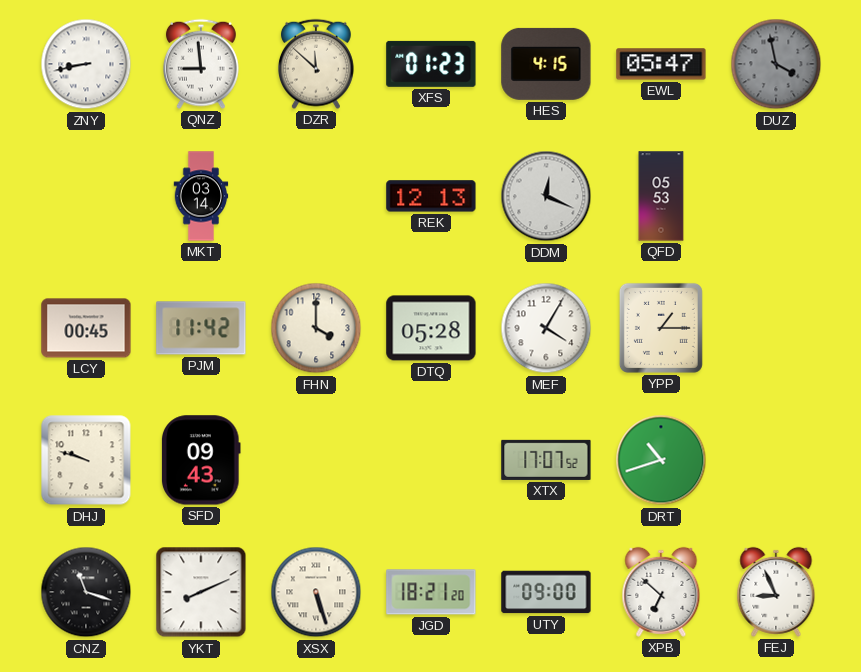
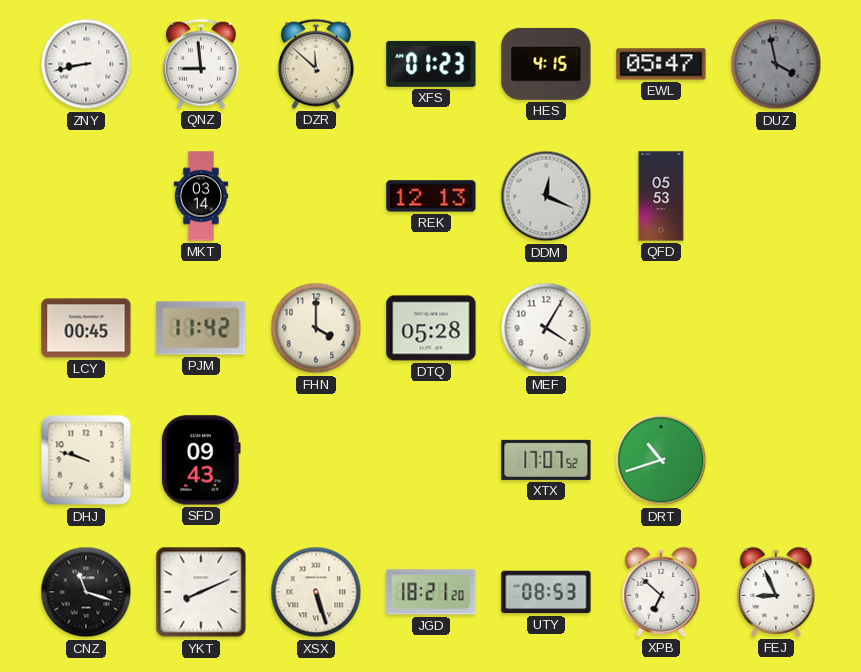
YPP: 1:15 -> none
UTY: 09:00 -> 08:53
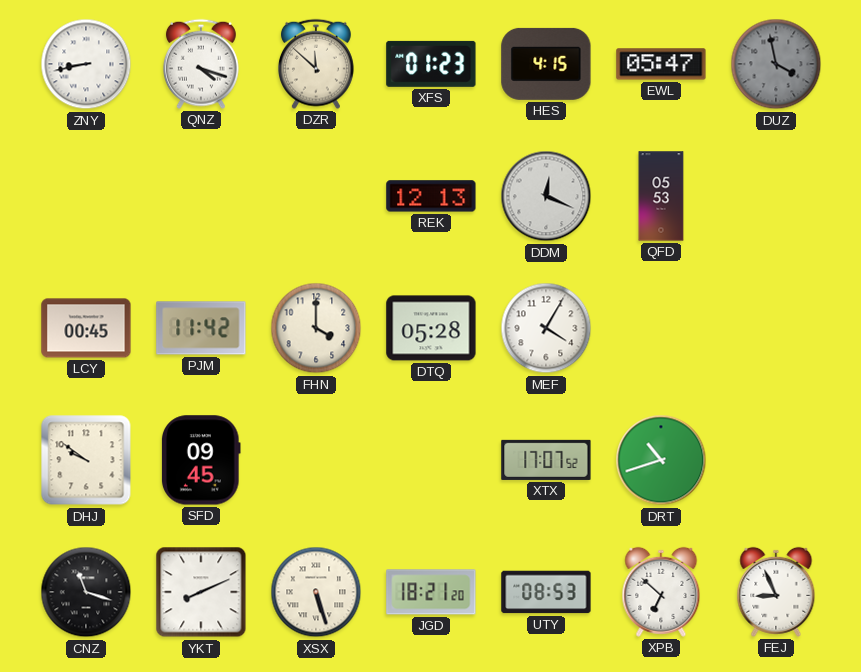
QNZ: 8:59 -> 4:18
MKT: 03:14 -> none
DHJ: 9:48 -> 9:51
SFD: 09:43 -> 09:45
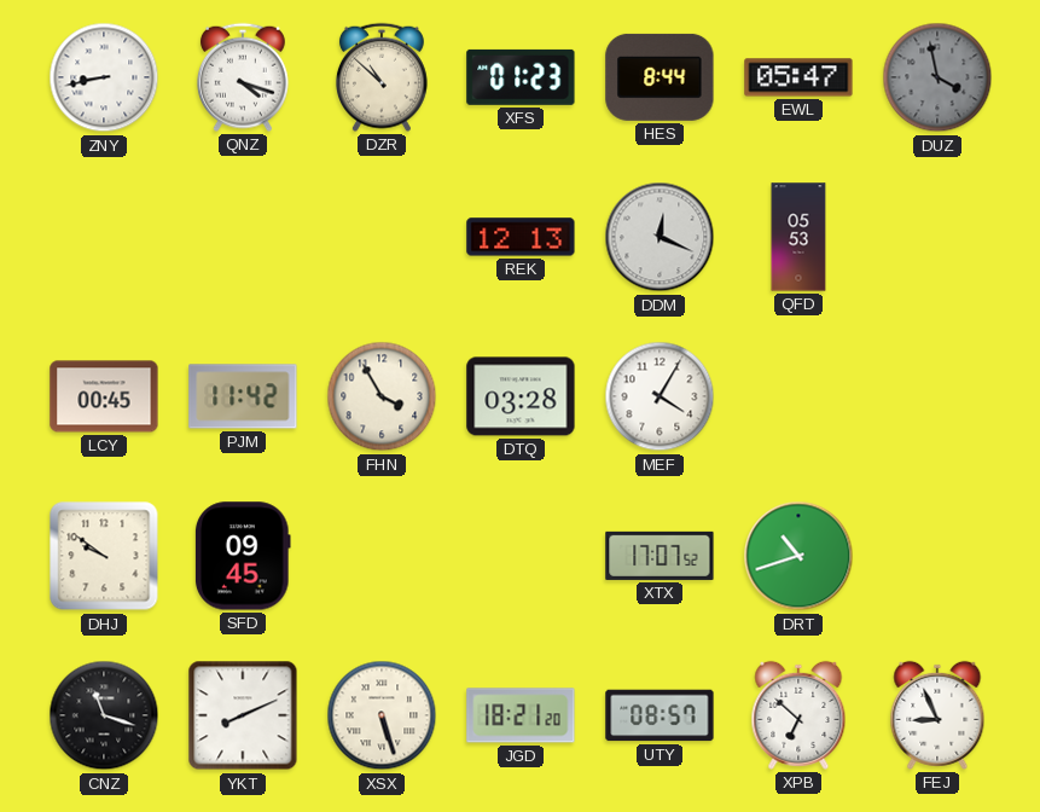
DZR: 11:52 -> 10:52
HES: 4:15 -> 8:44
FHN: 4:00 -> 3:55
DTQ: 05:28 -> 03:28
UTY: 08:53 -> 08:57
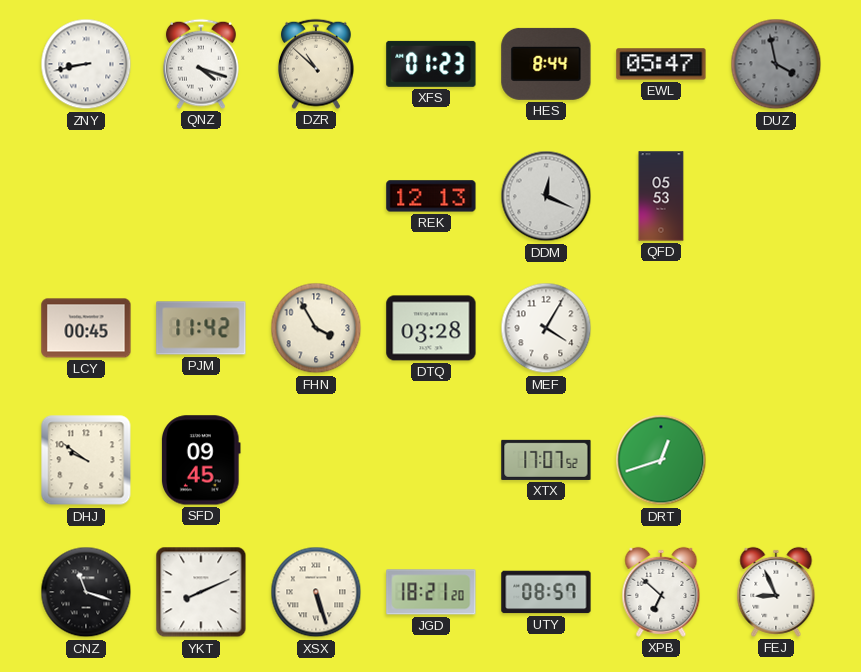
DRT: 10:42 -> 12:42
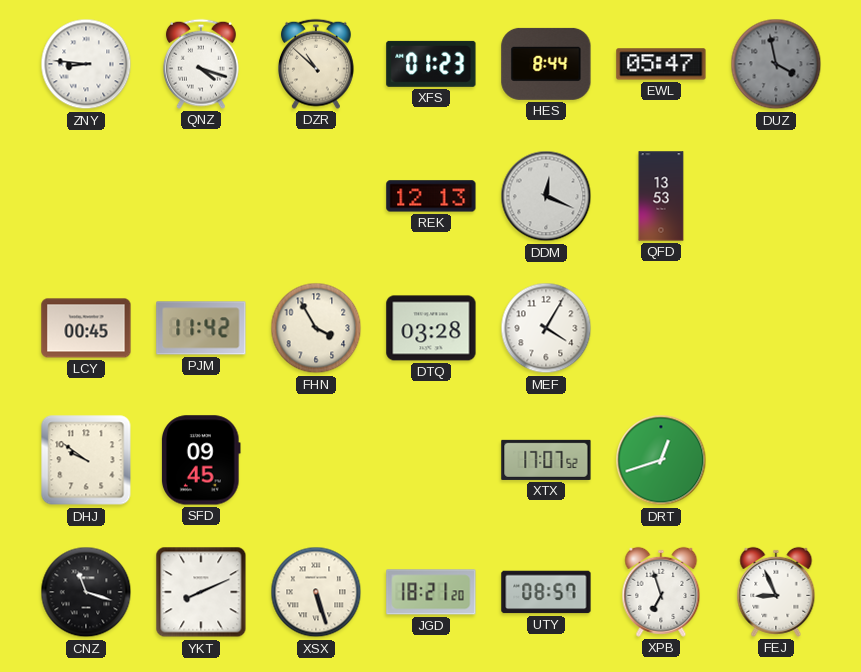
ZNY: 8:43 -> 8:46
QFD: 05:53 -> 13:53
XPB: 6:52 -> 6:57
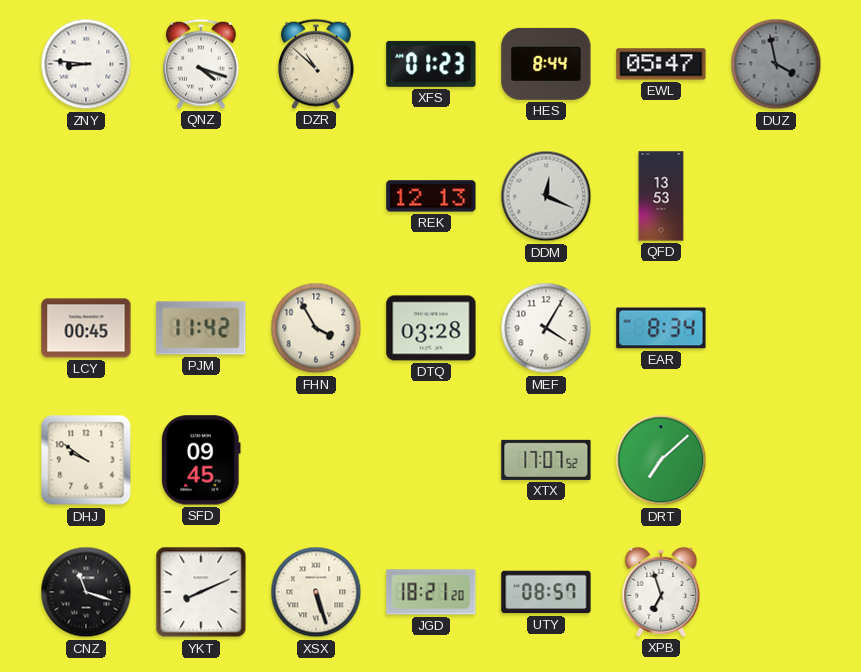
EAR: none -> 8:34
DRT: 12:42 -> 7:08
FEJ: 8:56 -> none
